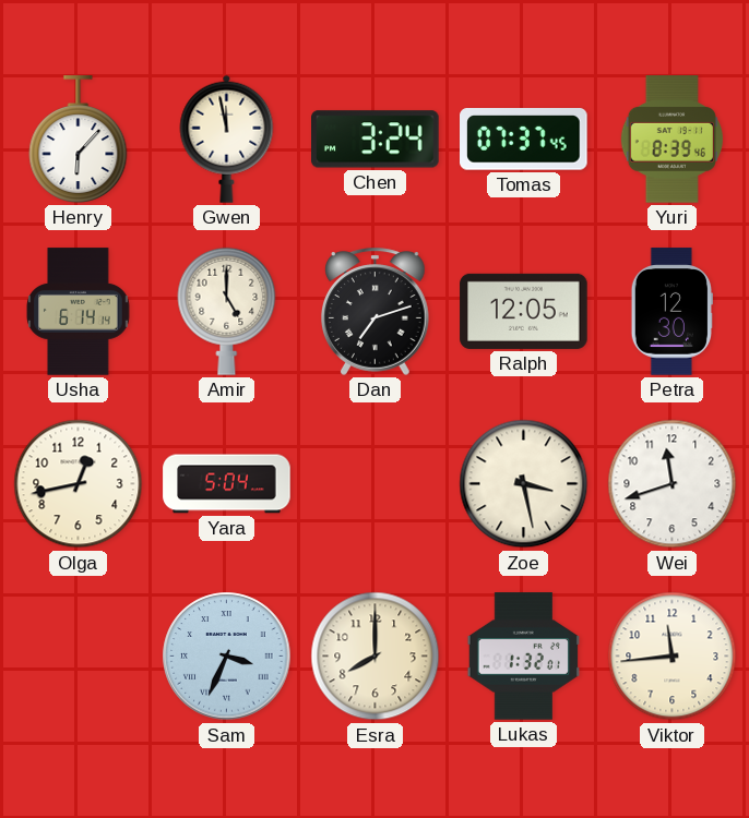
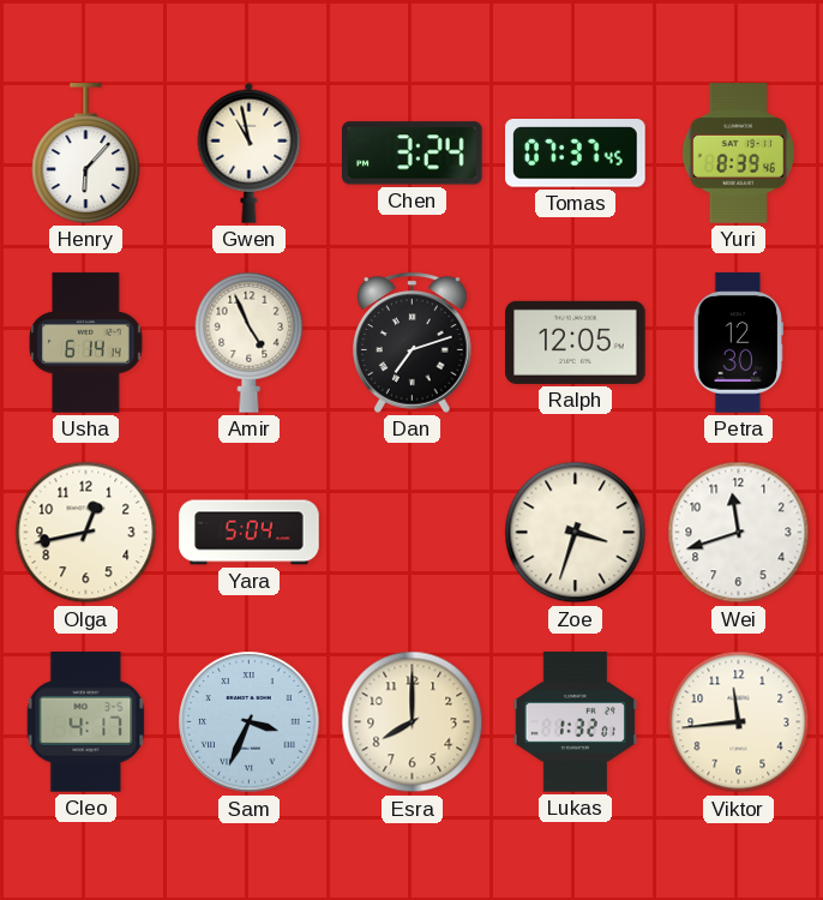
Gwen: 11:58 -> 10:58
Amir: 5:00 -> 4:56
Zoe: 3:28 -> 3:33
Cleo: none -> 4:17
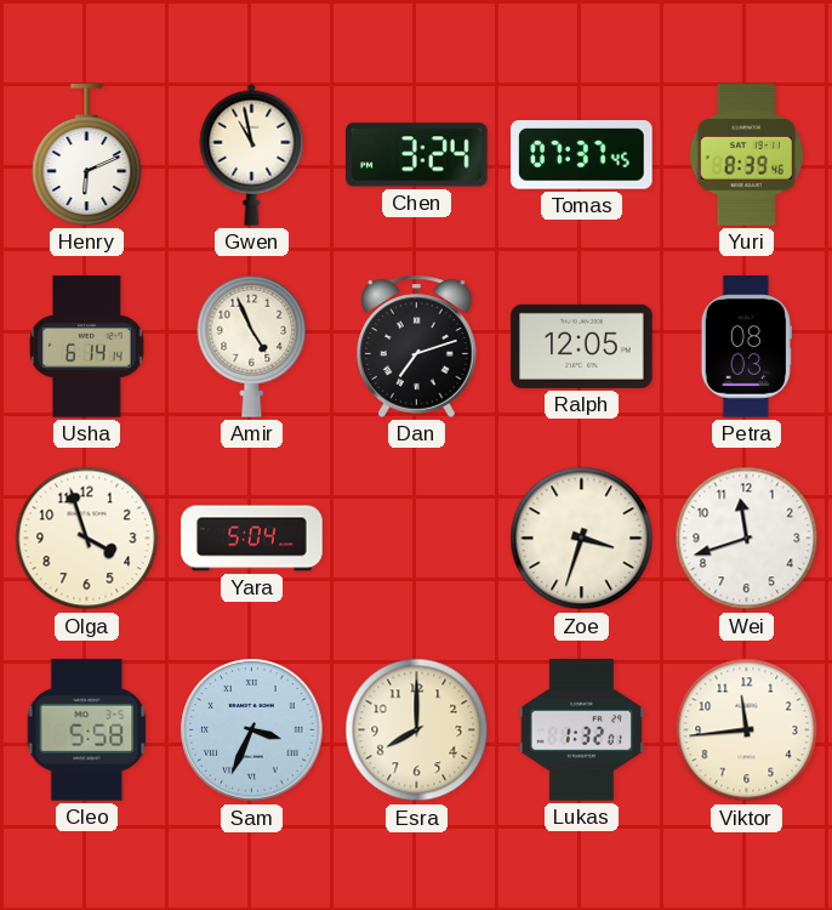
Henry: 6:07 -> 6:11
Petra: 12:30 -> 08:03
Olga: 12:43 -> 3:57
Cleo: 4:17 -> 5:58
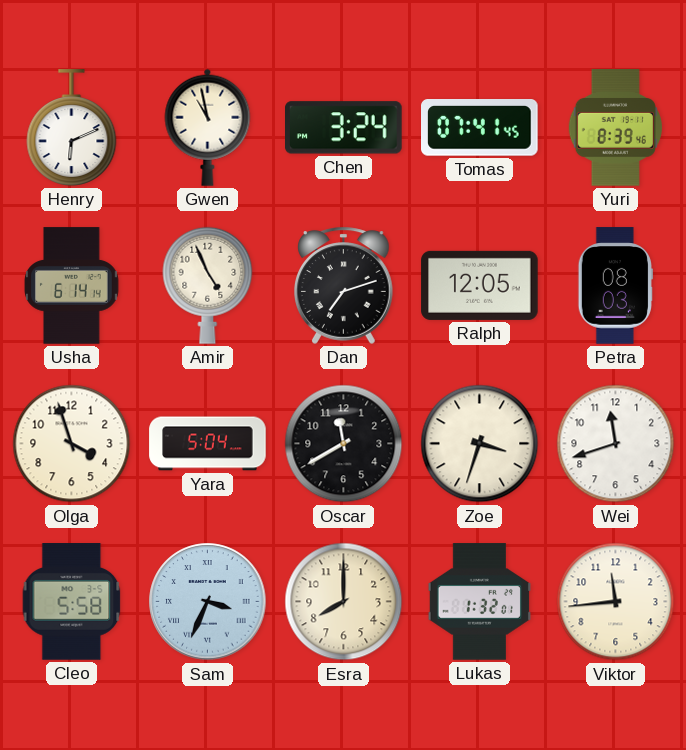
Tomas: 07:37 -> 07:41
Oscar: none -> 11:40
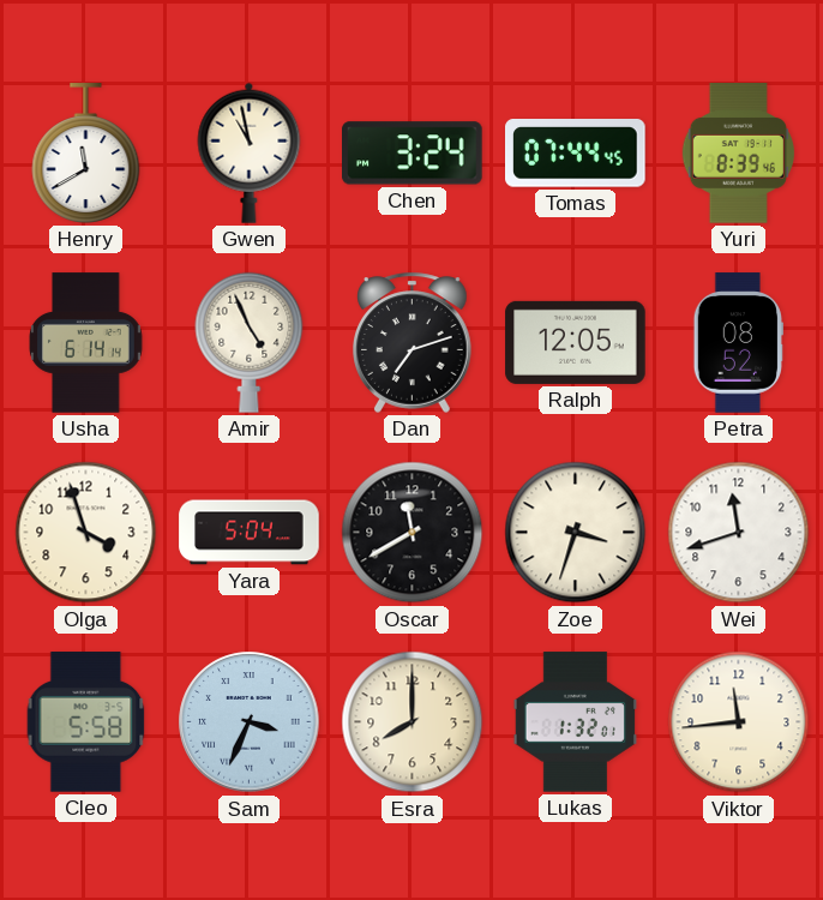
Henry: 6:11 -> 11:40
Tomas: 07:41 -> 07:44
Petra: 08:03 -> 08:52
